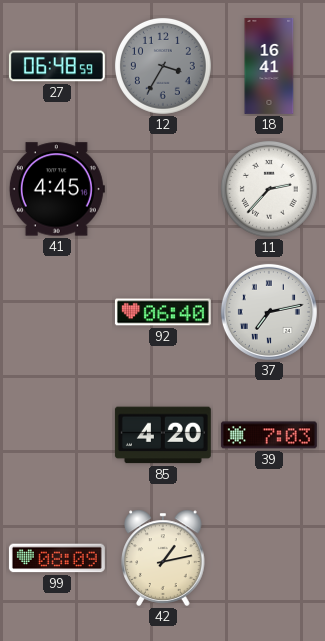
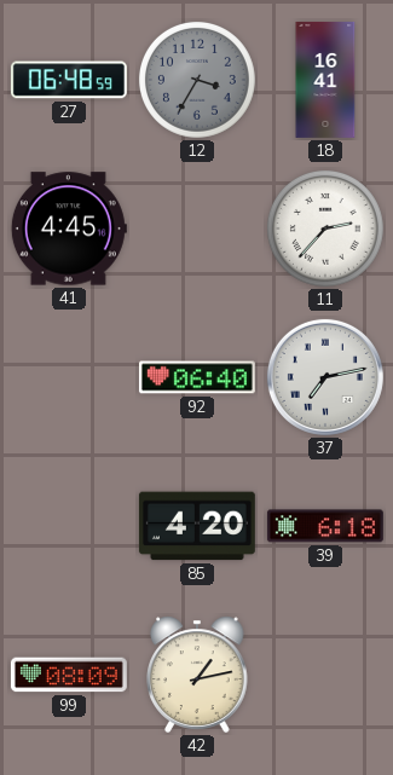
39: 7:03 -> 6:18
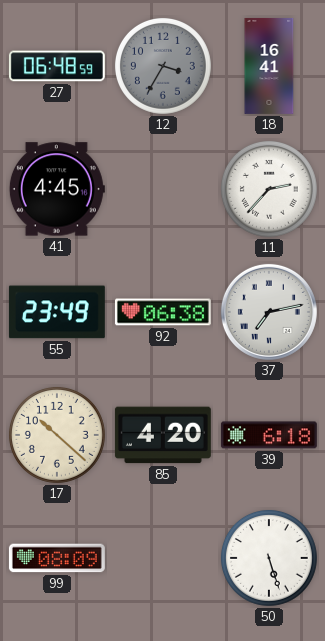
55: none -> 23:49
92: 06:40 -> 06:38
17: none -> 10:22
42: 1:13 -> none
50: none -> 5:27
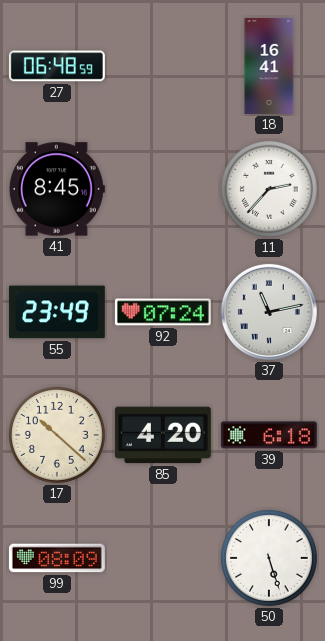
12: 3:35 -> none
41: 4:45 -> 8:45
92: 06:38 -> 07:24
37: 7:13 -> 11:13
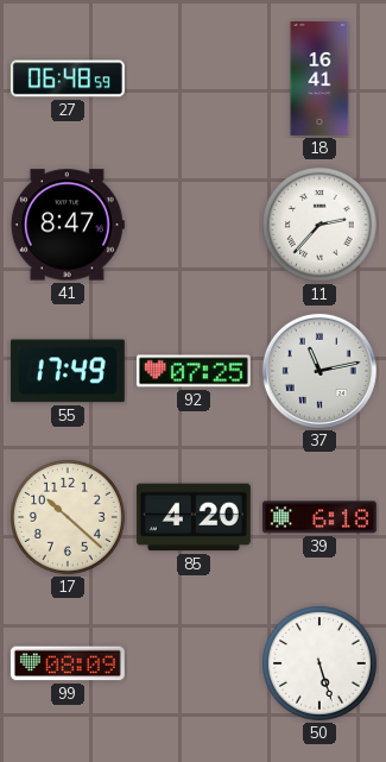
41: 8:45 -> 8:47
55: 23:49 -> 17:49
92: 07:24 -> 07:25
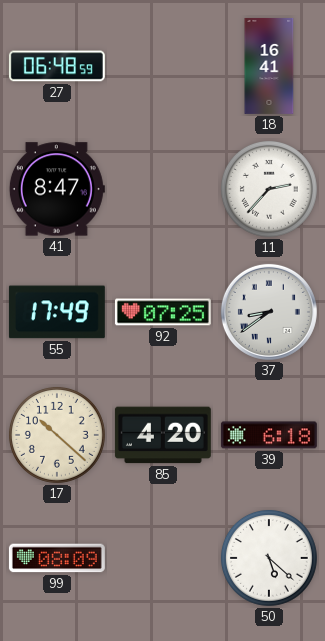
37: 11:13 -> 8:39
50: 5:27 -> 5:22
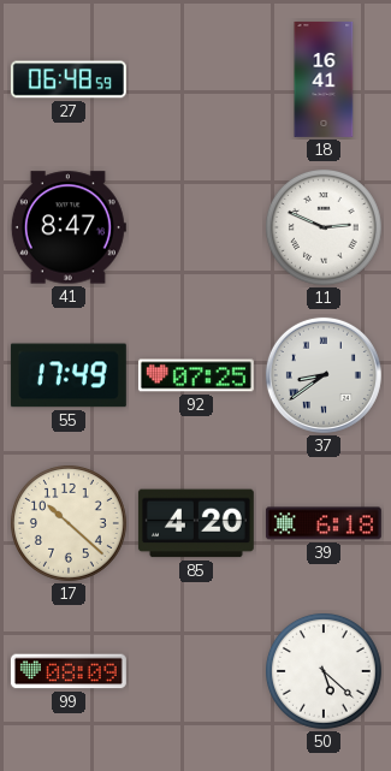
11: 2:37 -> 2:49
